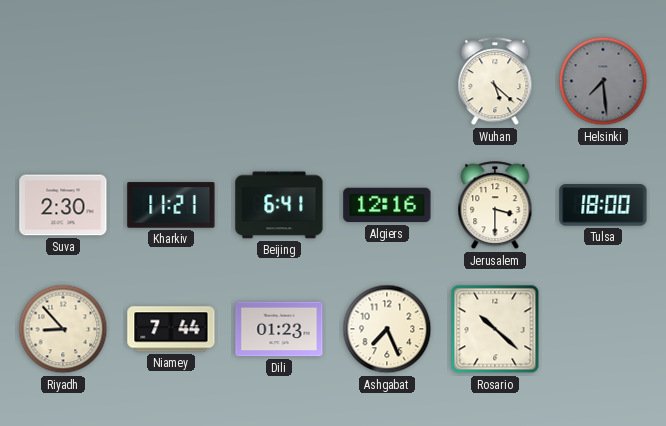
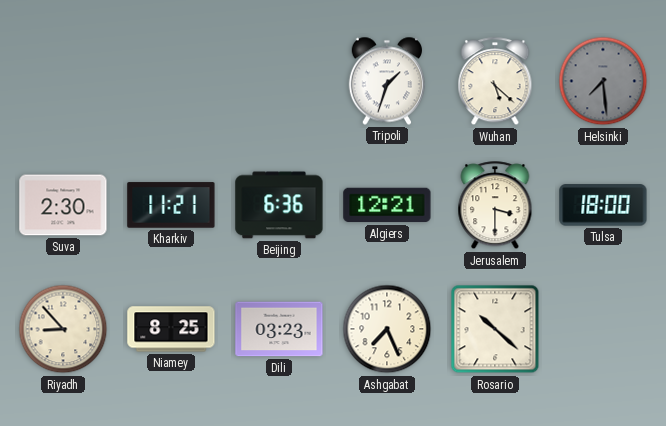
Tripoli: none -> 1:33
Beijing: 6:41 -> 6:36
Algiers: 12:16 -> 12:21
Niamey: 7:44 -> 8:25
Dili: 01:23 -> 03:23
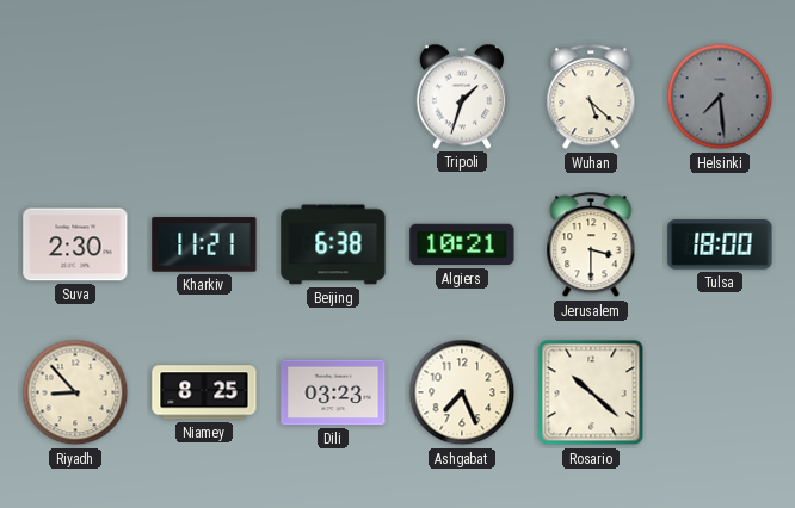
Beijing: 6:36 -> 6:38
Algiers: 12:21 -> 10:21
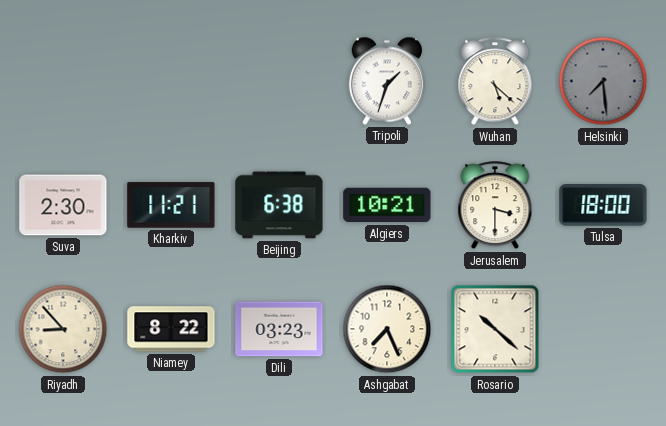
Niamey: 8:25 -> 8:22
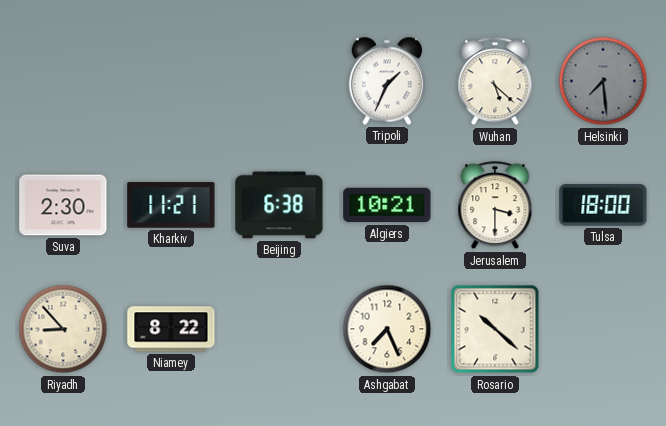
Tripoli: 1:33 -> 1:34
Dili: 03:23 -> none
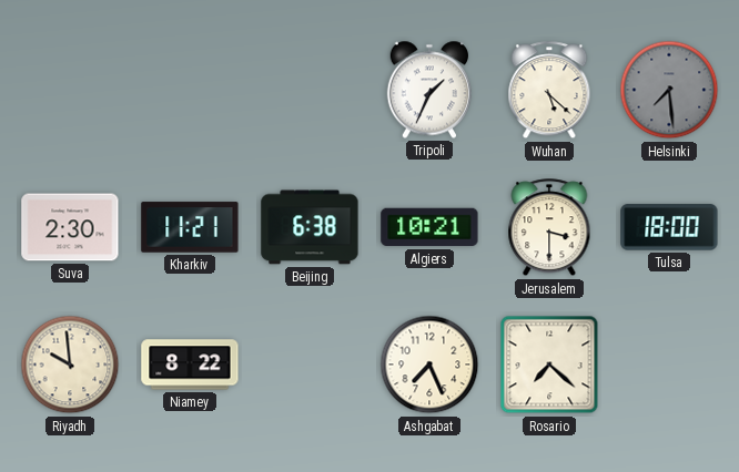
Riyadh: 8:53 -> 9:59
Rosario: 10:22 -> 7:22
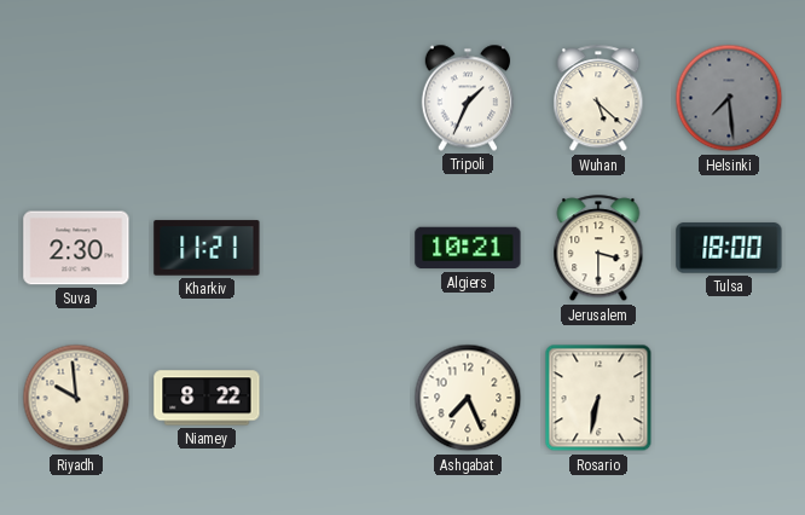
Beijing: 6:38 -> none
Rosario: 7:22 -> 6:32
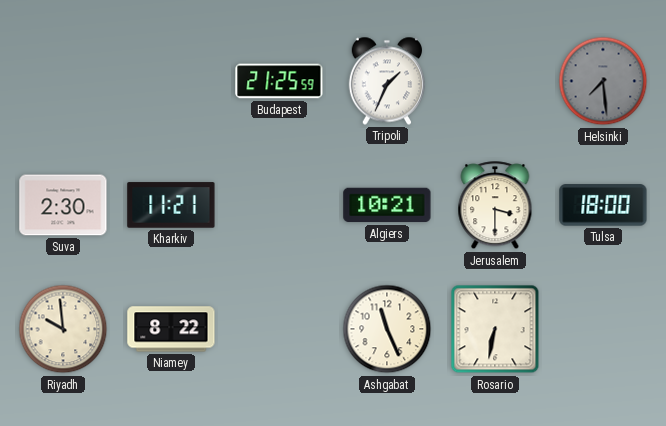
Budapest: none -> 21:25
Wuhan: 5:22 -> none
Ashgabat: 7:26 -> 11:26
